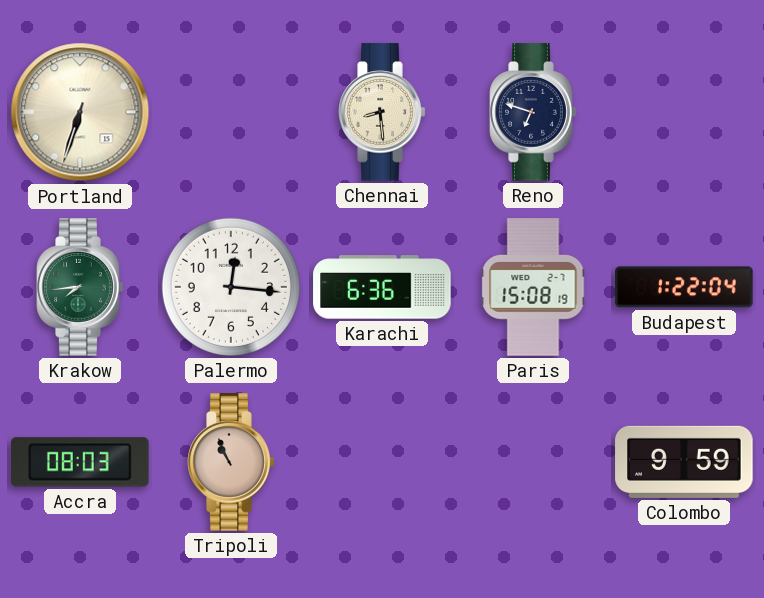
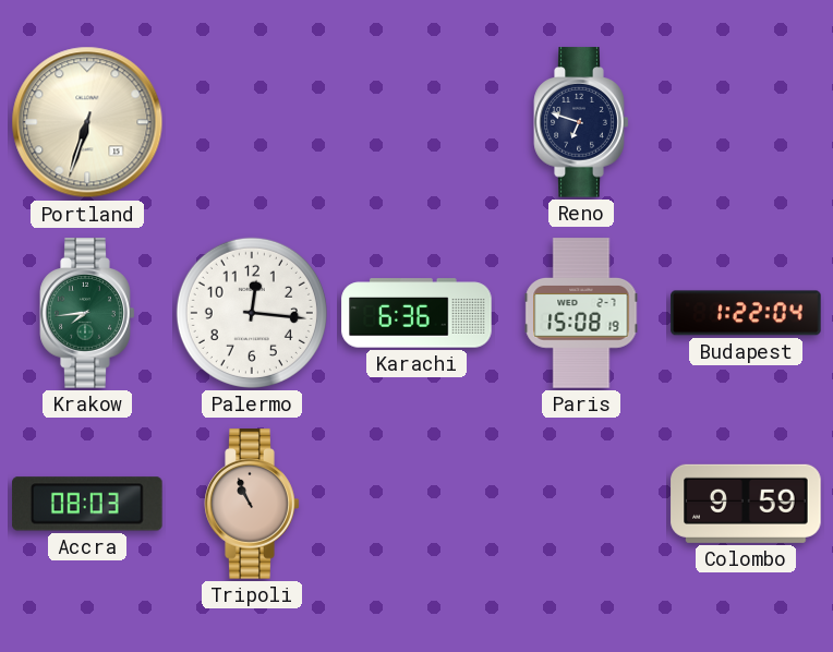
Chennai: 8:29 -> none
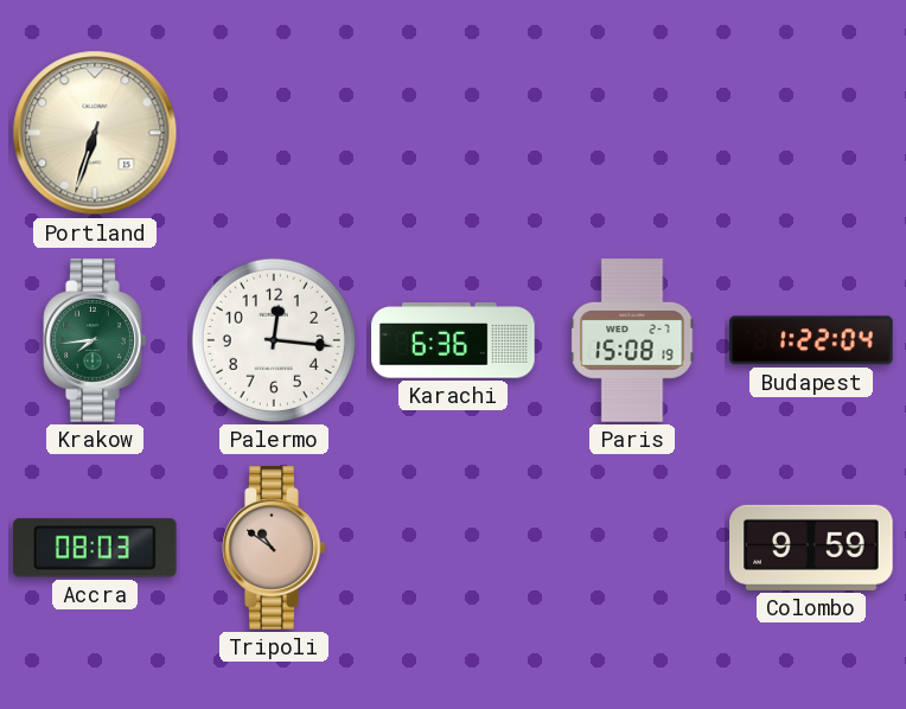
Reno: 6:48 -> none
Tripoli: 10:56 -> 10:51
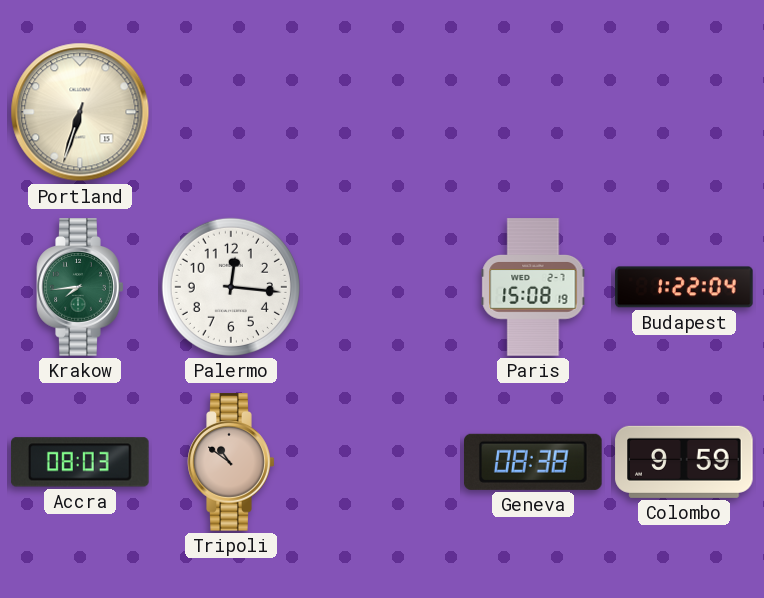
Karachi: 6:36 -> none
Geneva: none -> 08:38
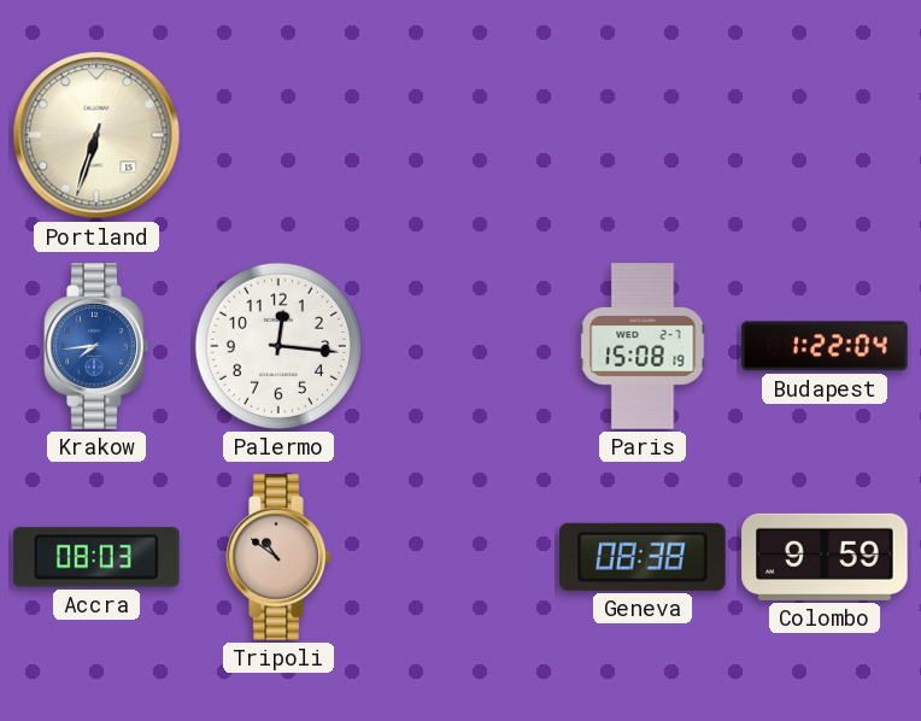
Krakow dial: green -> blue
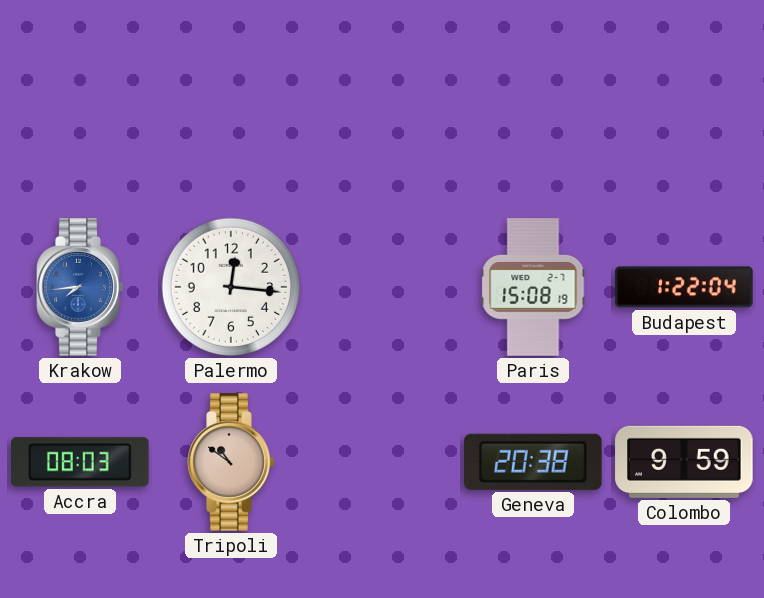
Portland: 6:33 -> none
Geneva: 08:38 -> 20:38
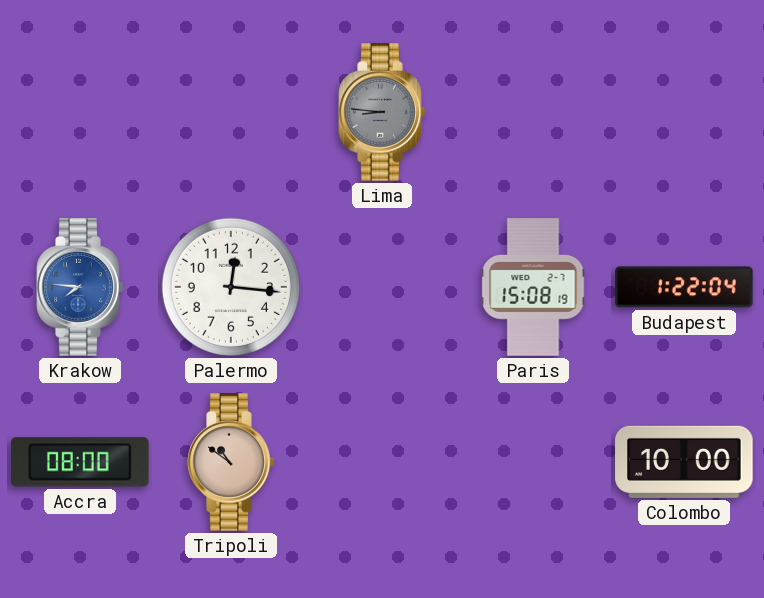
Lima: none -> 8:46
Krakow: 7:44 -> 7:46
Accra: 08:03 -> 08:00
Geneva: 20:38 -> none
Colombo: 9:59 -> 10:00
